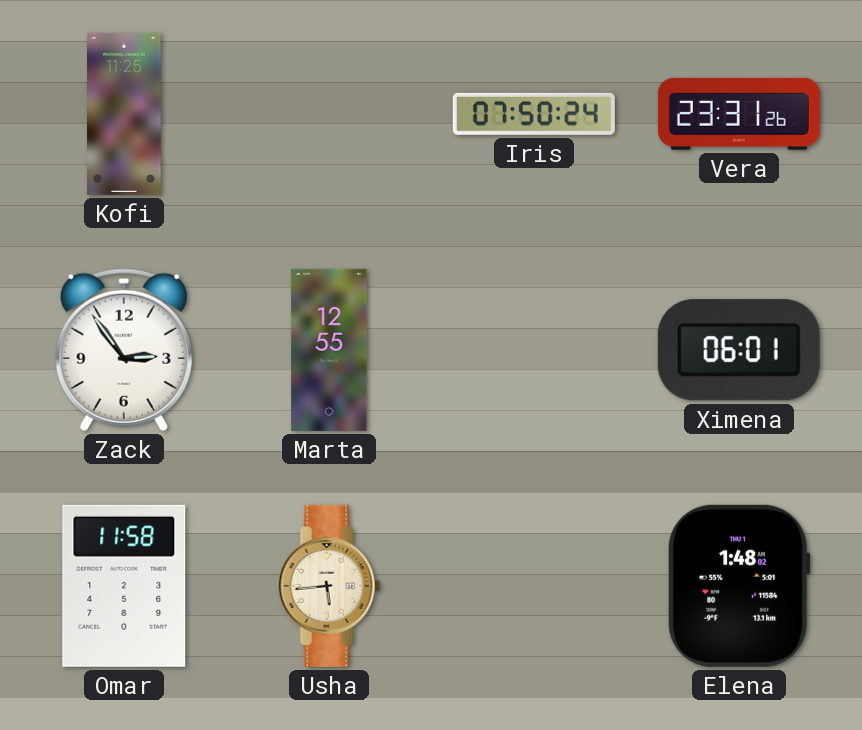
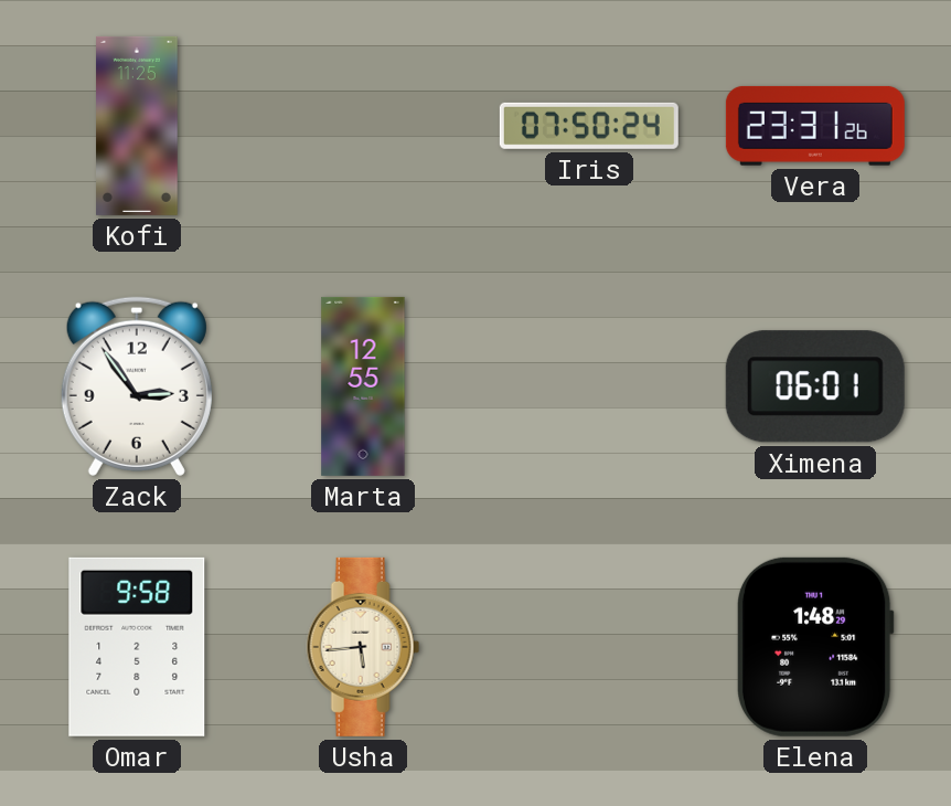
Omar: 11:58 -> 9:58
Elena: 1:48:02 -> 1:48:29
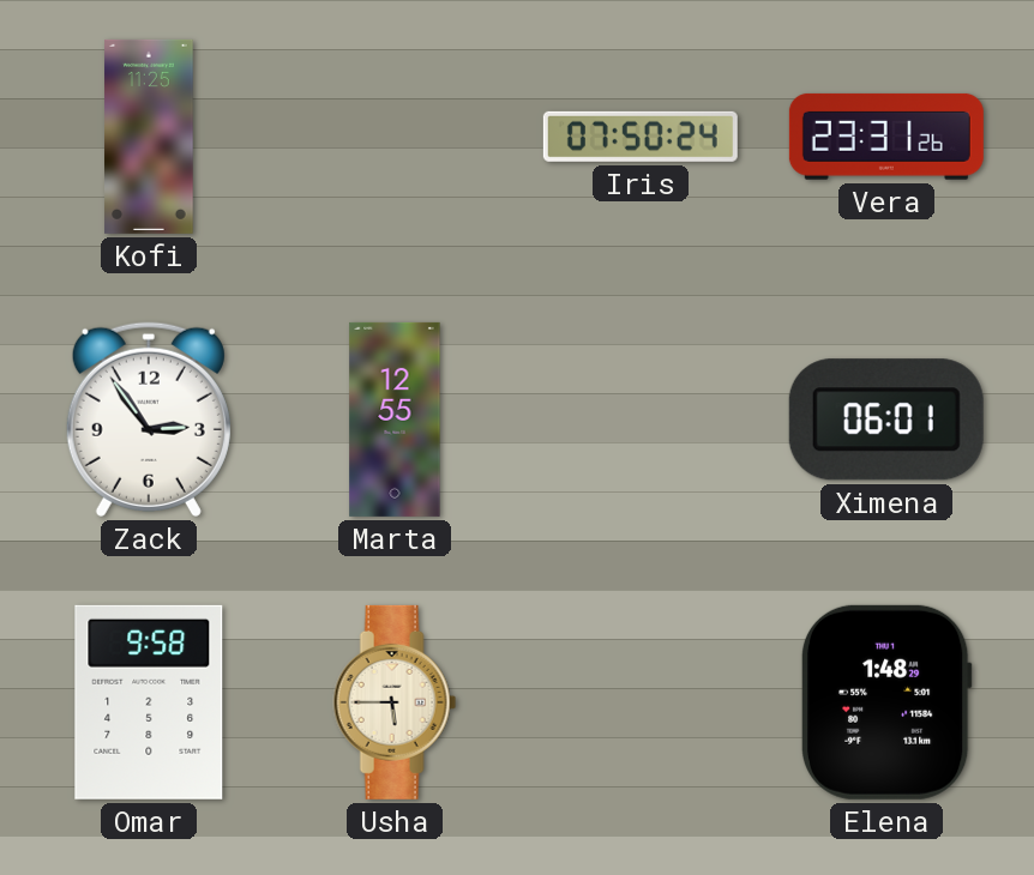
Usha: 5:44 -> 5:45
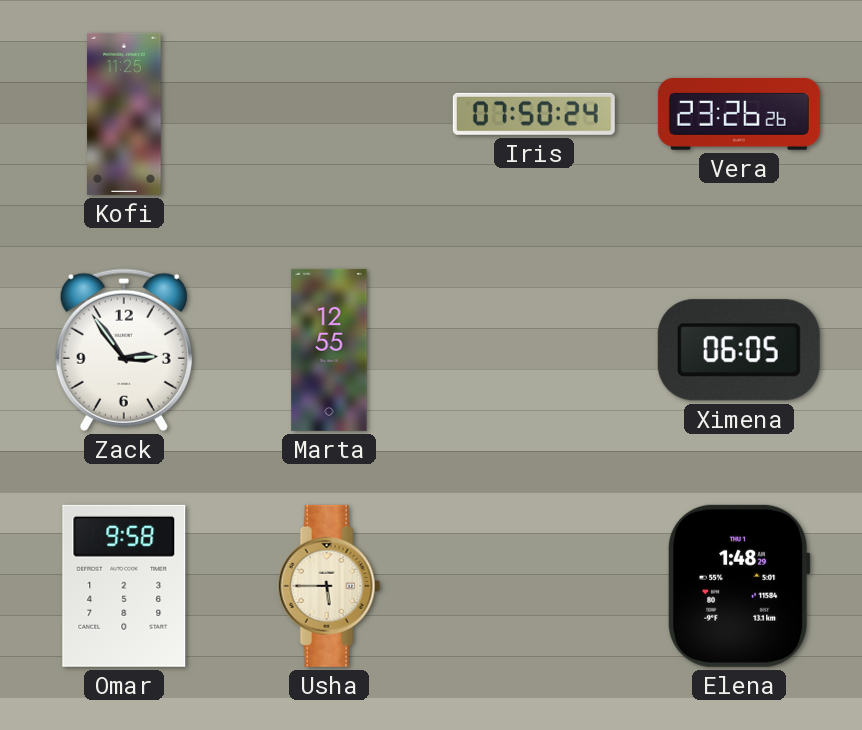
Vera: 23:31 -> 23:26
Ximena: 06:01 -> 06:05
